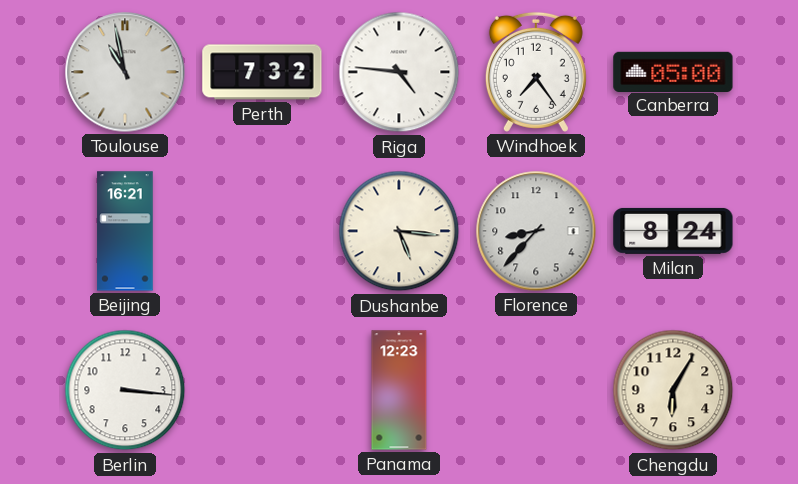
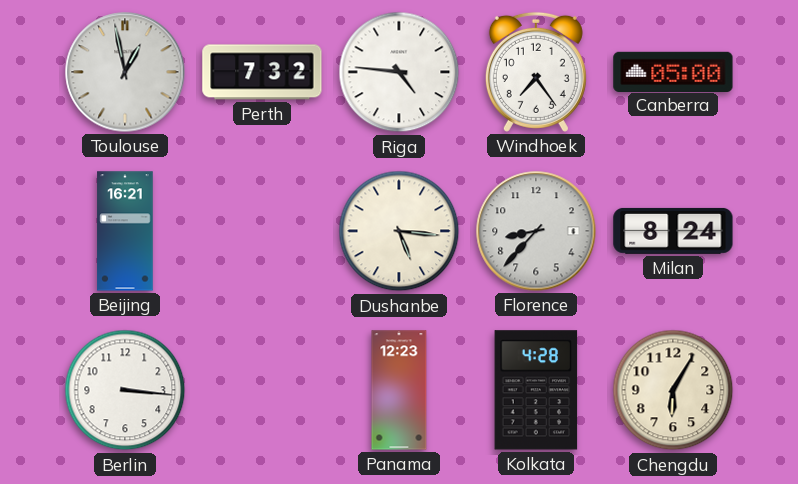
Toulouse: 10:58 -> 12:58
Kolkata: none -> 4:28
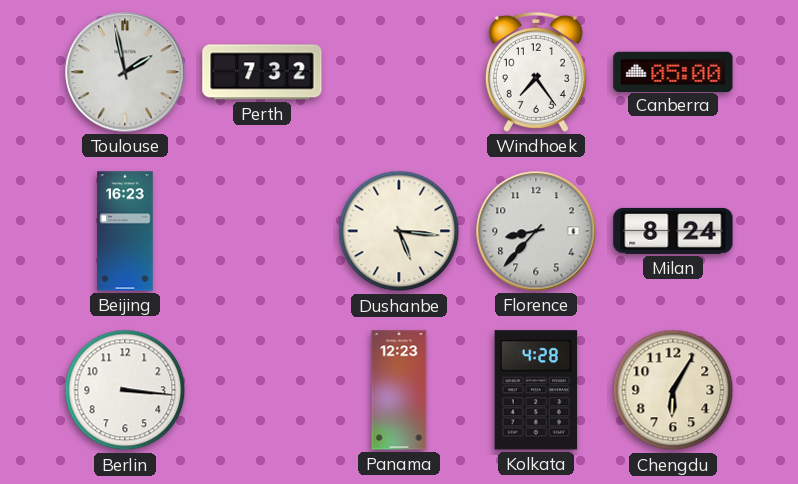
Toulouse: 12:58 -> 1:58
Riga: 4:46 -> none
Beijing: 16:21 -> 16:23
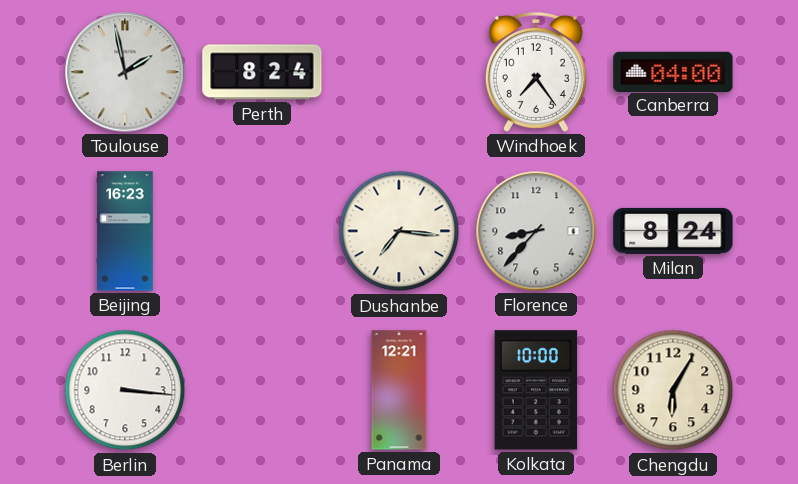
Perth: 7:32 -> 8:24
Canberra: 05:00 -> 04:00
Dushanbe: 5:16 -> 7:16
Panama: 12:23 -> 12:21
Kolkata: 4:28 -> 10:00
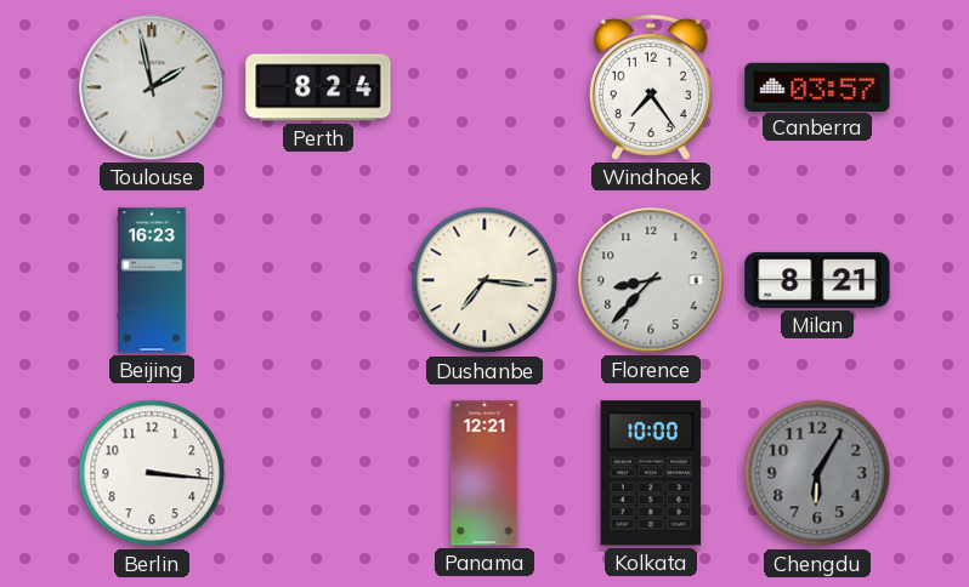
Canberra: 04:00 -> 03:57
Milan: 8:24 -> 8:21
Chengdu dial: cream -> grey
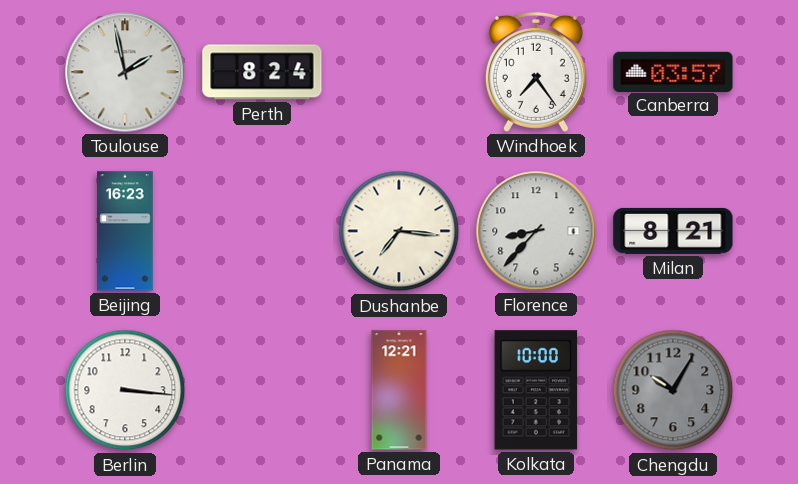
Chengdu: 6:05 -> 10:05
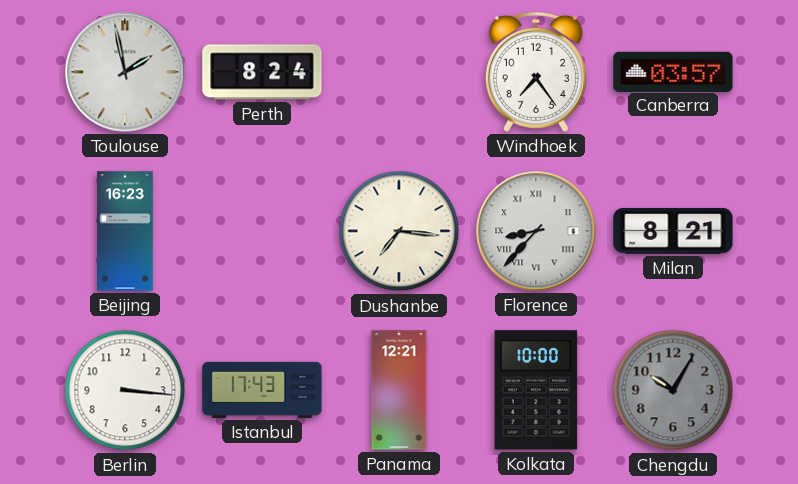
Florence numerals: Arabic -> Roman
Istanbul: none -> 17:43
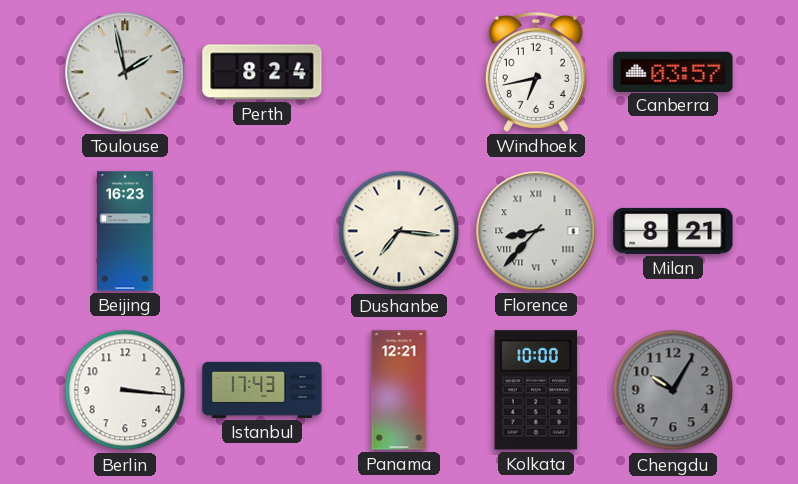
Windhoek: 7:24 -> 6:43
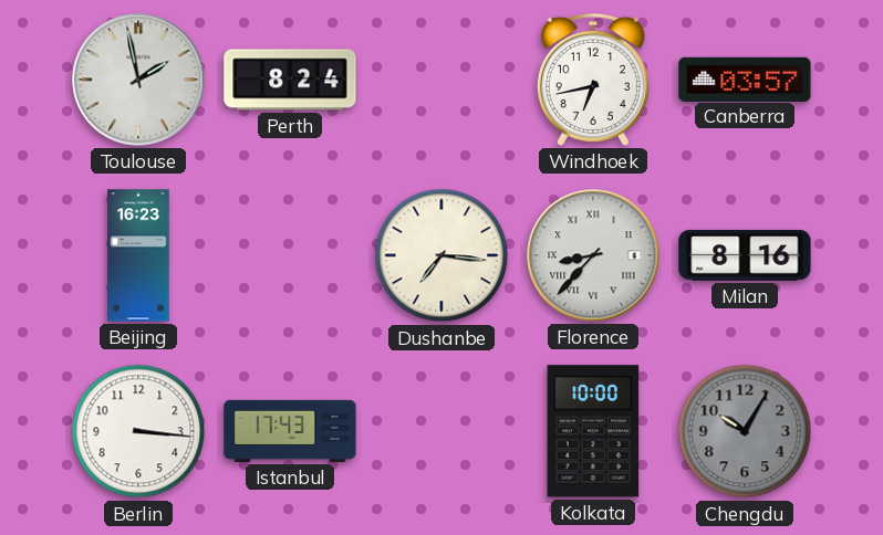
Milan: 8:21 -> 8:16
Panama: 12:21 -> none
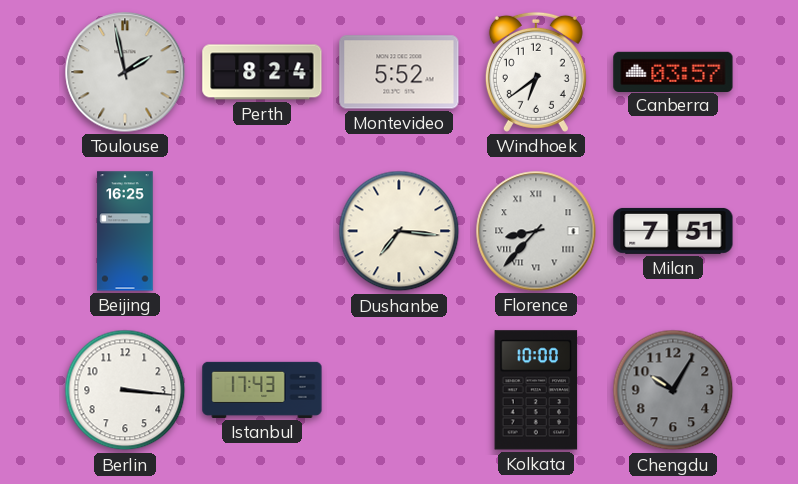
Montevideo: none -> 5:52
Windhoek: 6:43 -> 6:39
Beijing: 16:23 -> 16:25
Milan: 8:16 -> 7:51
